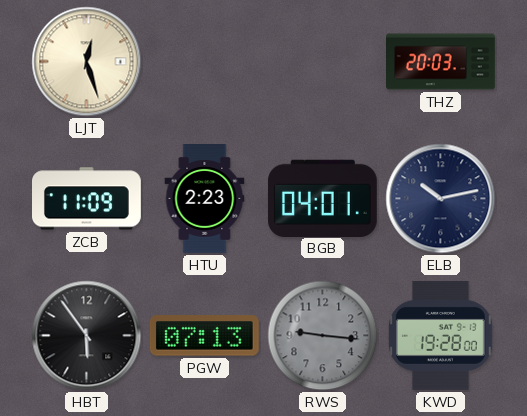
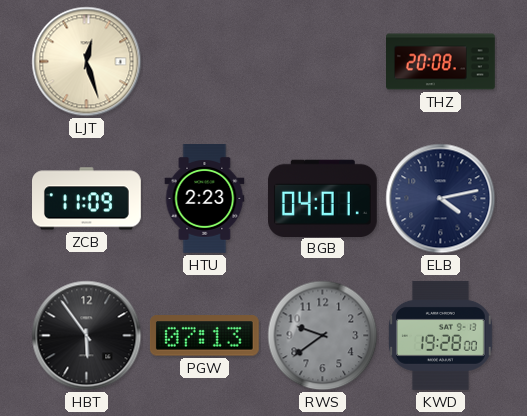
THZ: 20:03 -> 20:08
ELB: 10:13 -> 4:13
RWS: 9:16 -> 9:39
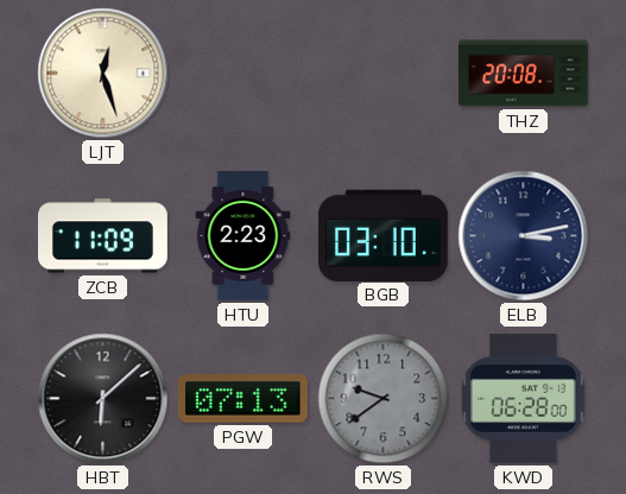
BGB: 04:01 -> 03:10
ELB: 4:13 -> 3:13
HBT: 5:54 -> 6:08
KWD: 19:28 -> 06:28
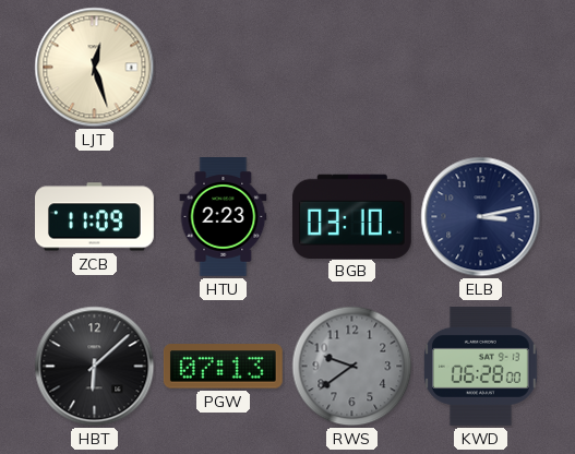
THZ: 20:08 -> none
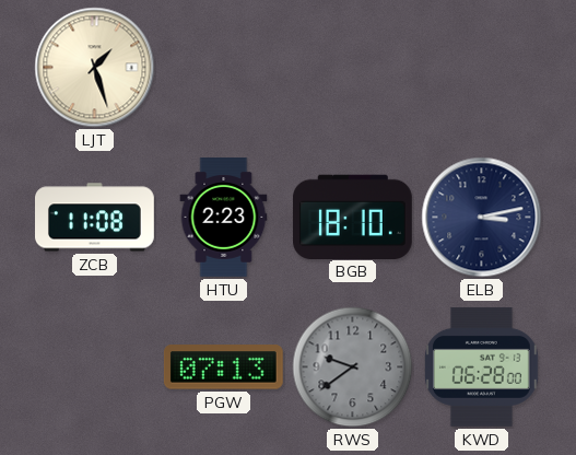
LJT: 12:27 -> 1:27
ZCB: 11:09 -> 11:08
BGB: 03:10 -> 18:10
HBT: 6:08 -> none
